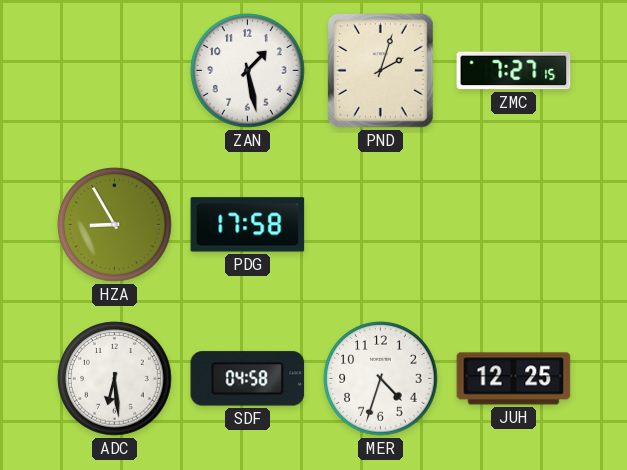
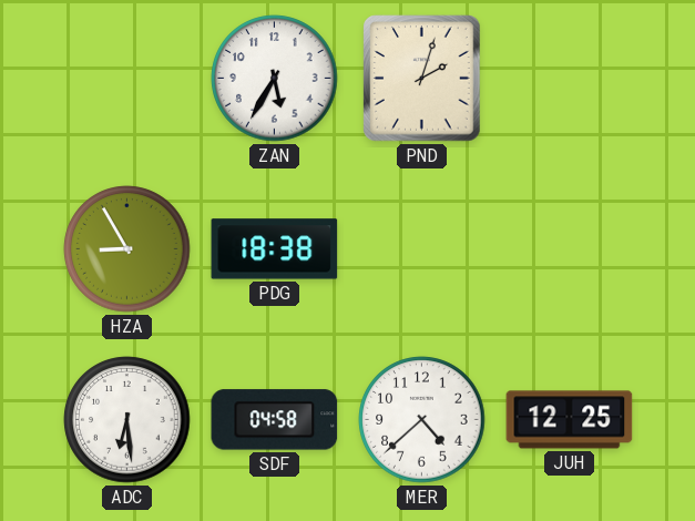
ZAN: 1:28 -> 5:35
ZMC: 7:27 -> none
PDG: 17:58 -> 18:38
MER: 4:33 -> 4:38
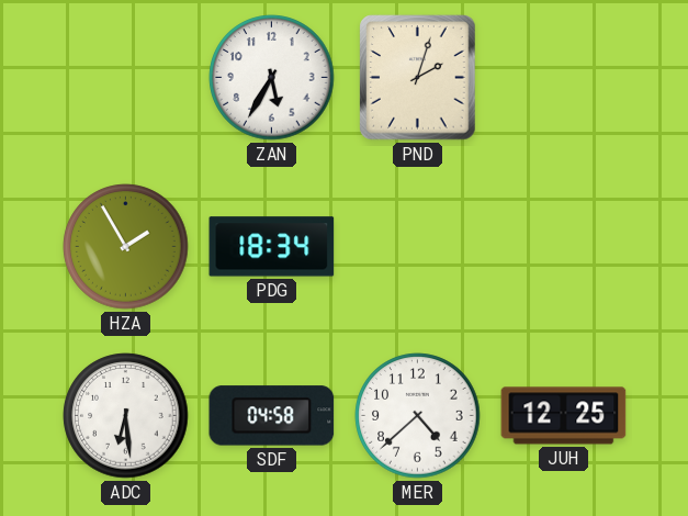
HZA: 8:55 -> 1:55
PDG: 18:38 -> 18:34
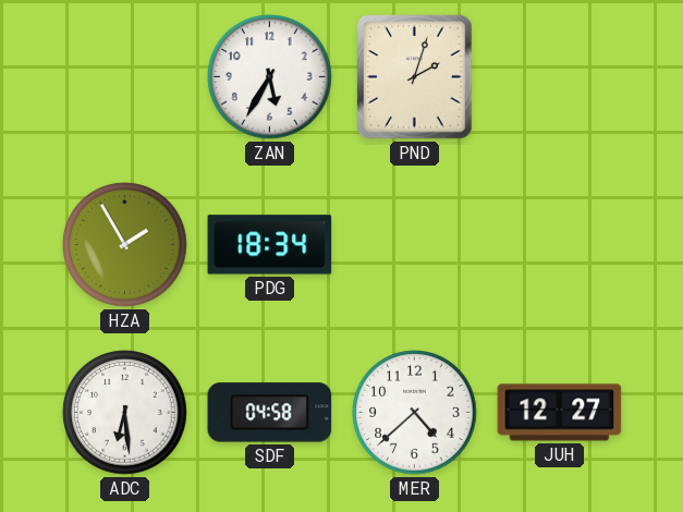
JUH: 12:25 -> 12:27
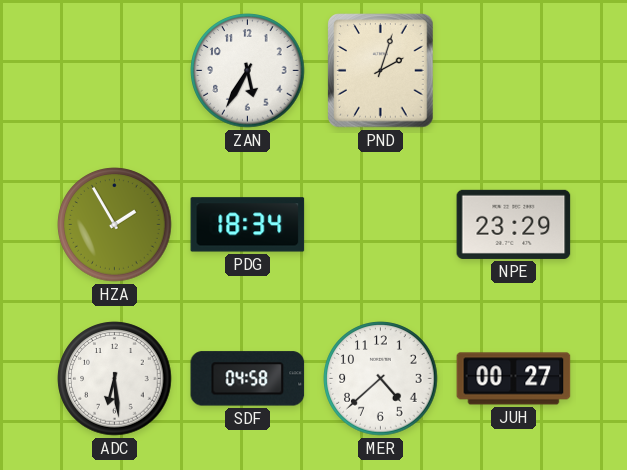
NPE: none -> 23:29
JUH: 12:27 -> 00:27
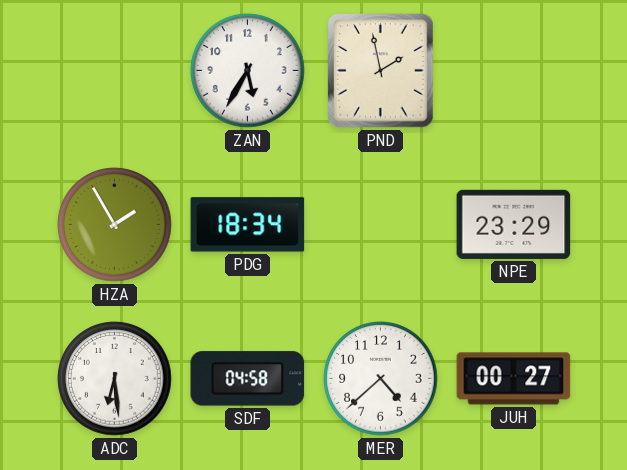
PND: 2:03 -> 1:58
